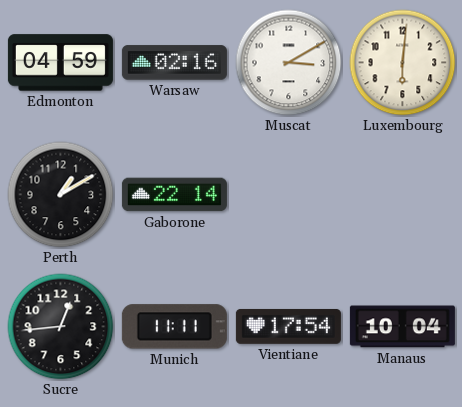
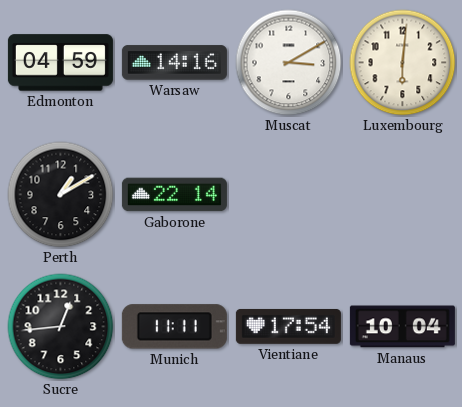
Warsaw: 02:16 -> 14:16
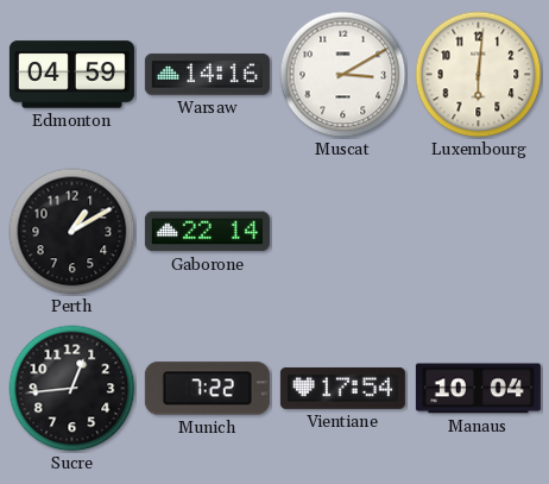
Munich: 11:11 -> 7:22
